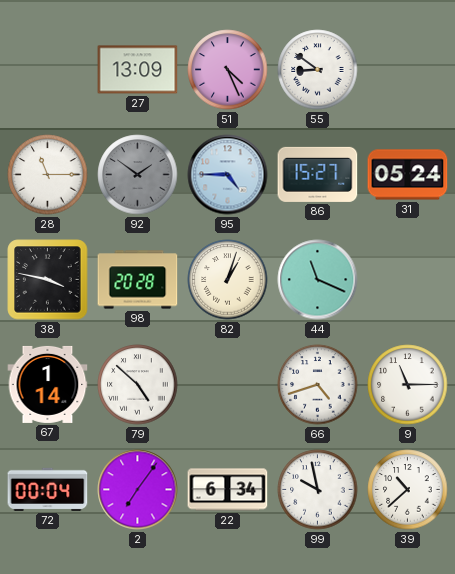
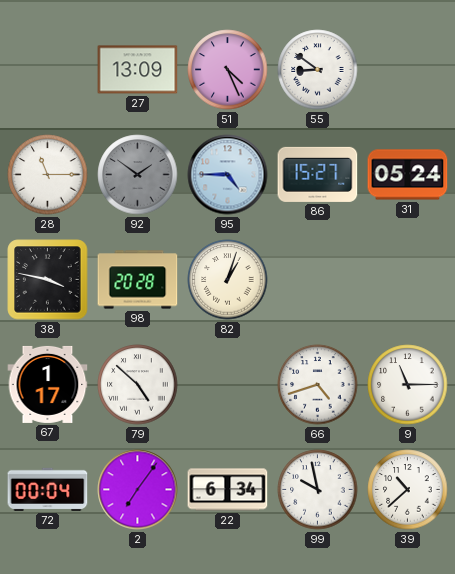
44: 11:19 -> none
67: 1:14 -> 1:17
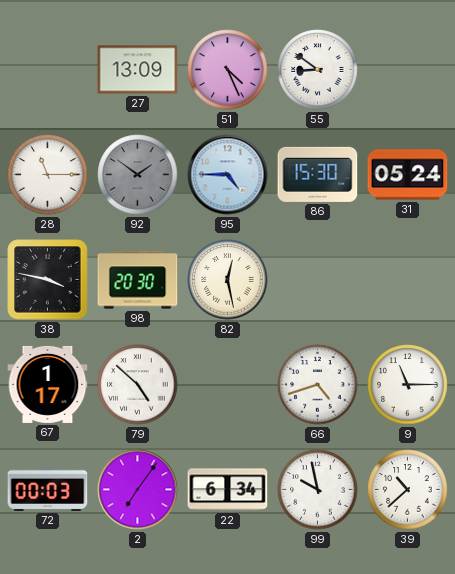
86: 15:27 -> 15:30
98: 20:28 -> 20:30
82: 1:03 -> 12:28
72: 00:04 -> 00:03
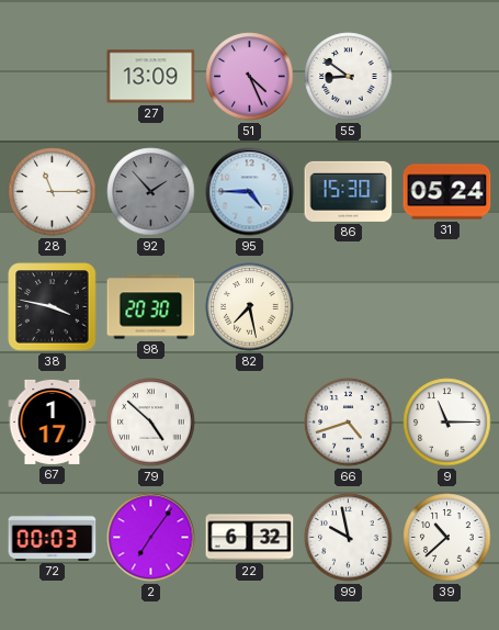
92: 1:51 -> 1:53
82: 12:28 -> 7:28
22: 6:34 -> 6:32
